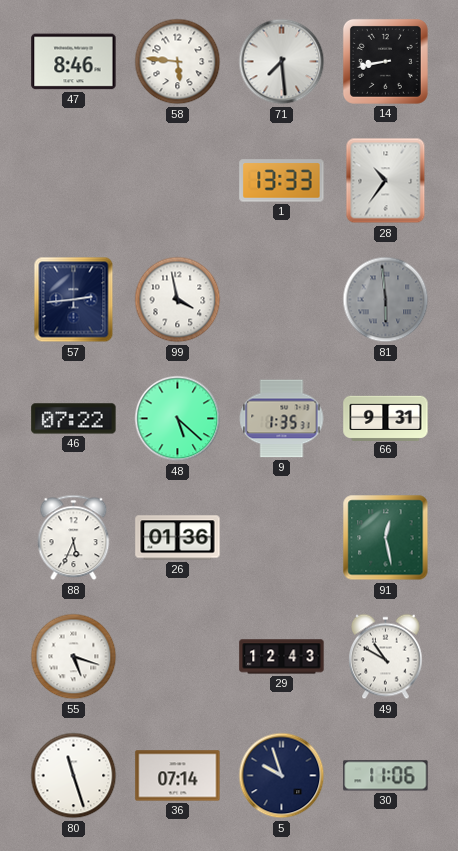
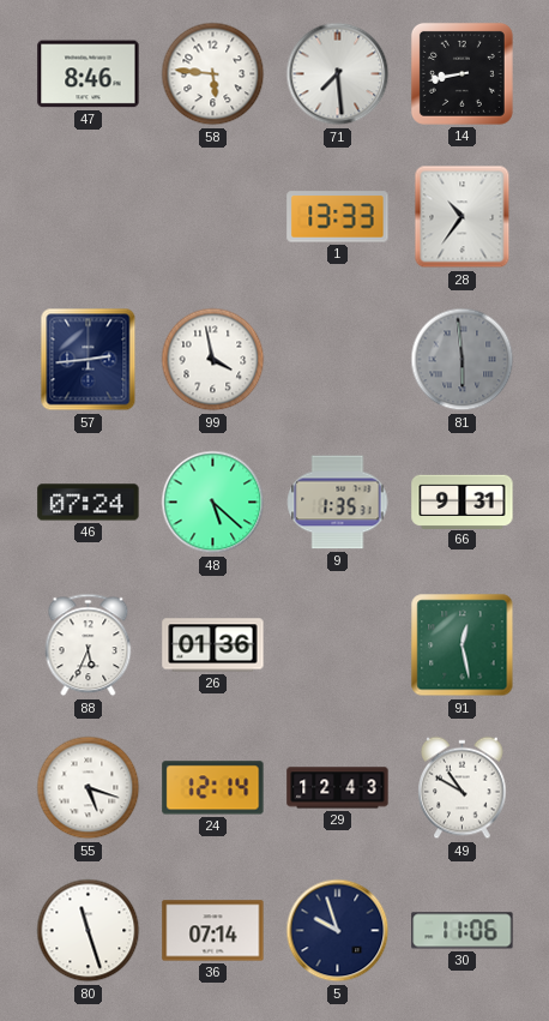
46: 07:22 -> 07:24
24: none -> 12:14
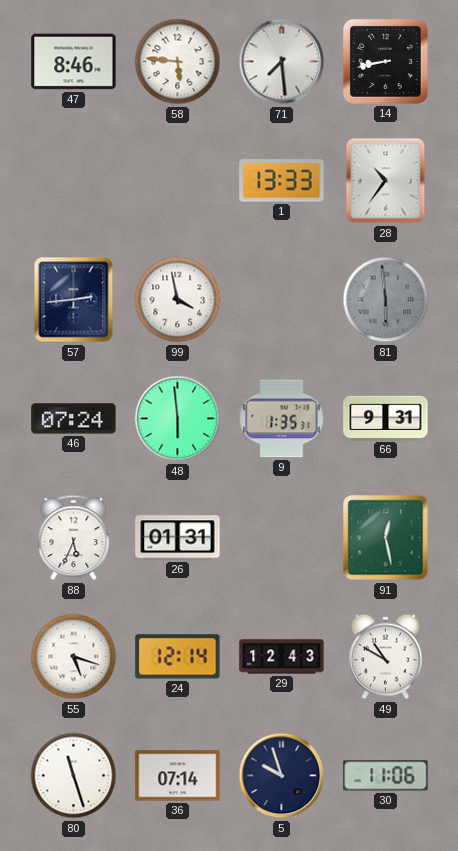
48: 5:22 -> 5:59
26: 01:36 -> 01:31
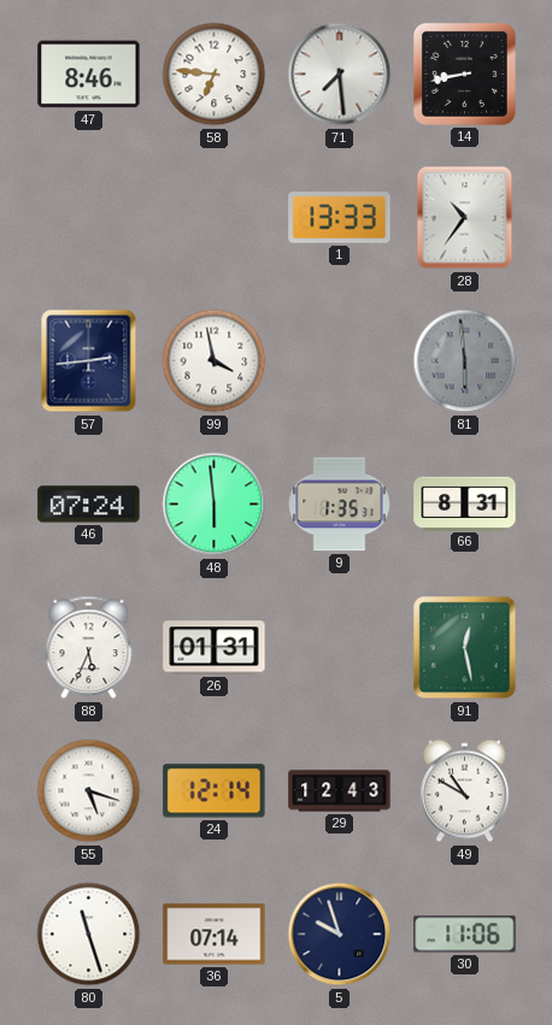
58: 5:46 -> 6:46
66: 9:31 -> 8:31
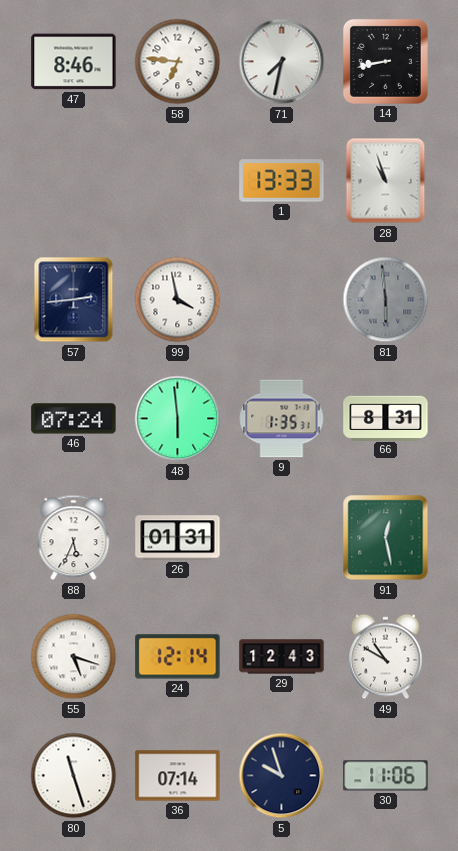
71: 7:29 -> 7:32
28: 10:36 -> 10:57
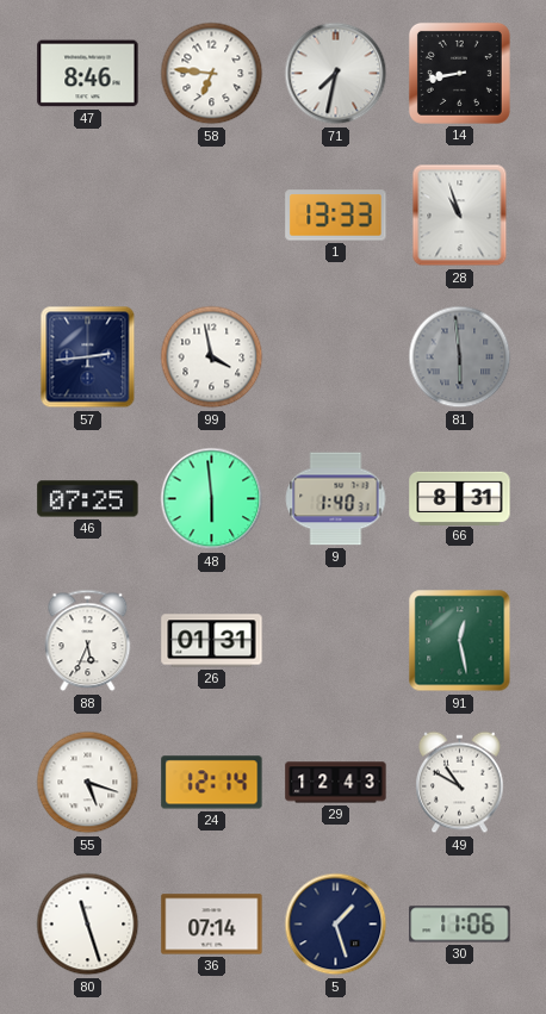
46: 07:24 -> 07:25
9: 1:35 -> 1:40
5: 9:57 -> 1:27
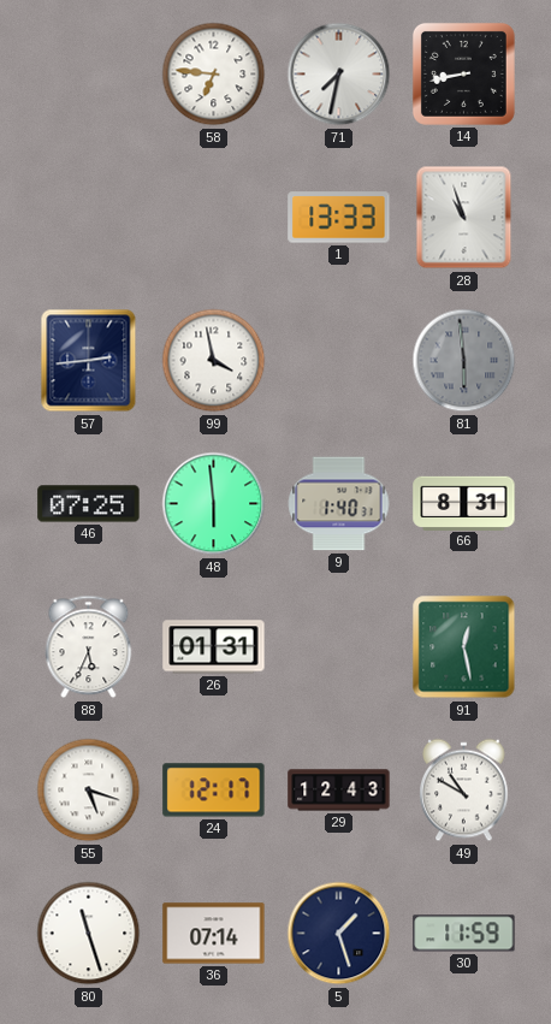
47: 8:46 -> none
24: 12:14 -> 12:17
30: 11:06 -> 11:59
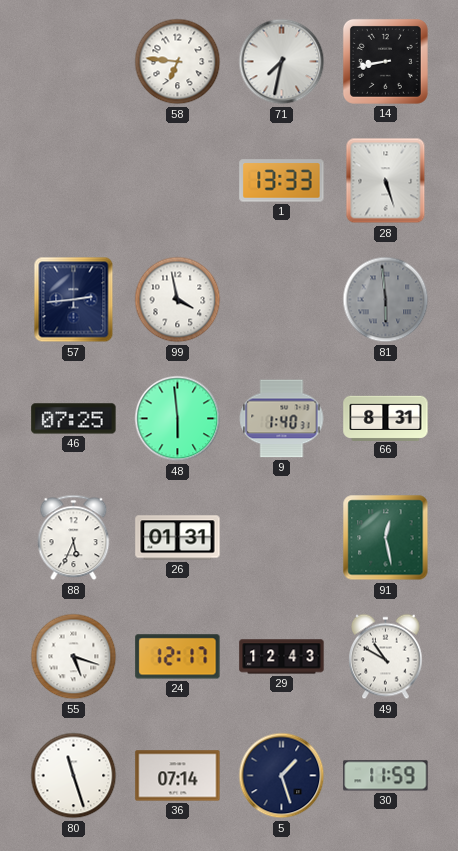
28: 10:57 -> 5:27
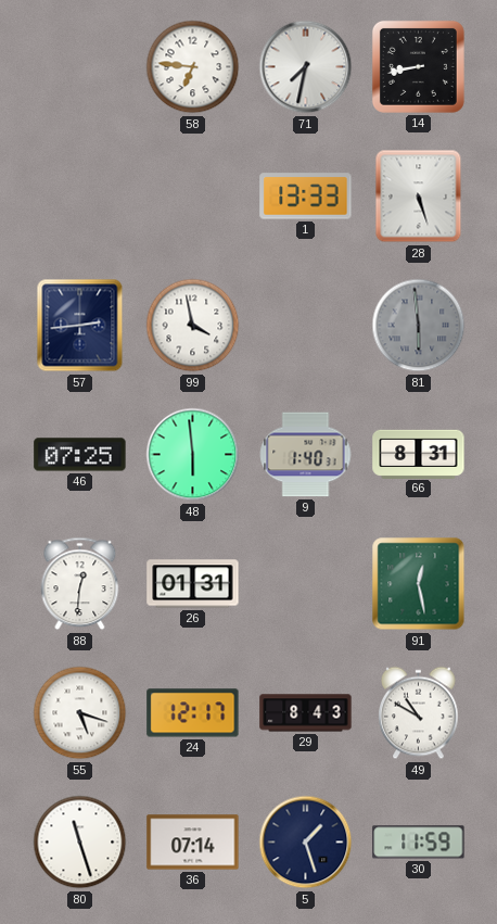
88: 5:34 -> 12:31
29: 12:43 -> 8:43
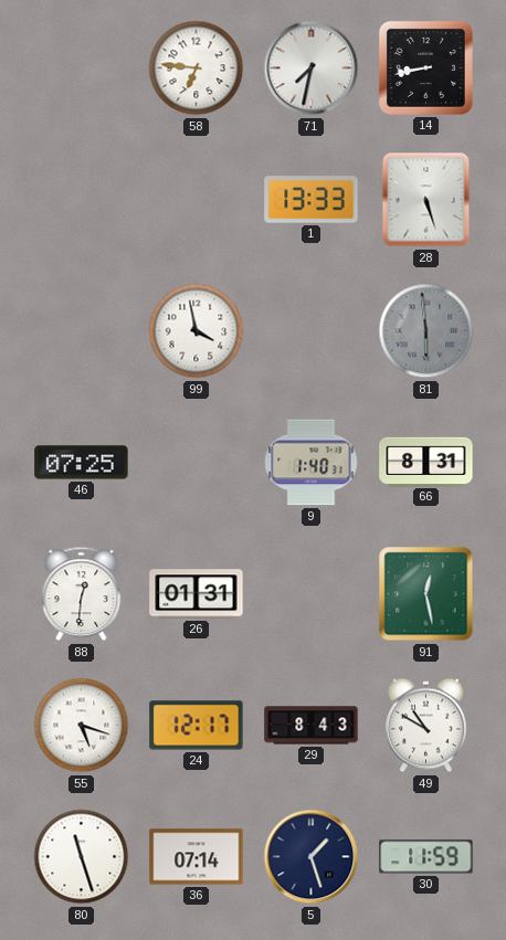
57: 2:44 -> none
48: 5:59 -> none
